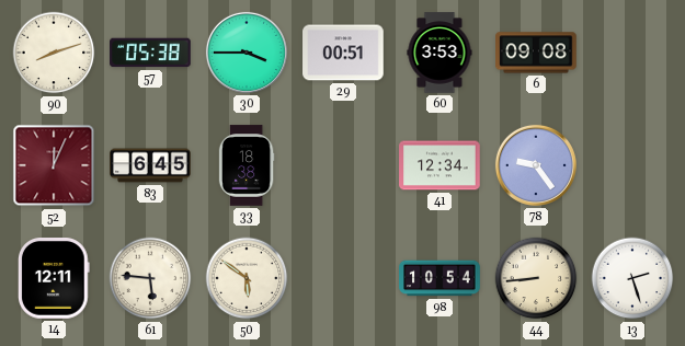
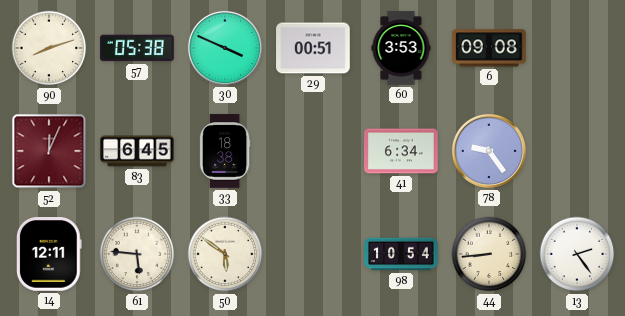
30: 3:45 -> 3:49
41: 12:34 -> 6:34
13: 2:27 -> 2:24
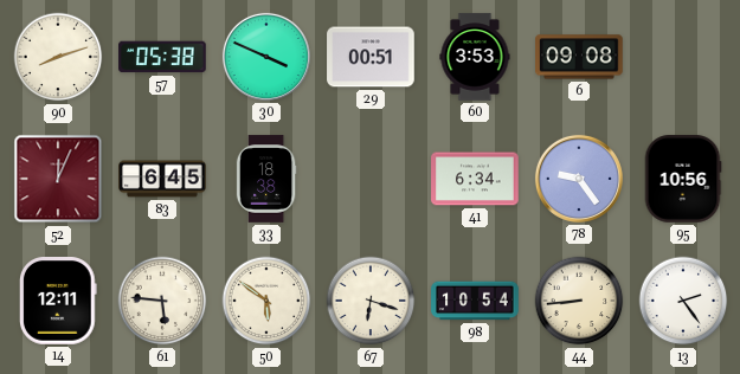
95: none -> 10:56
67: none -> 6:18
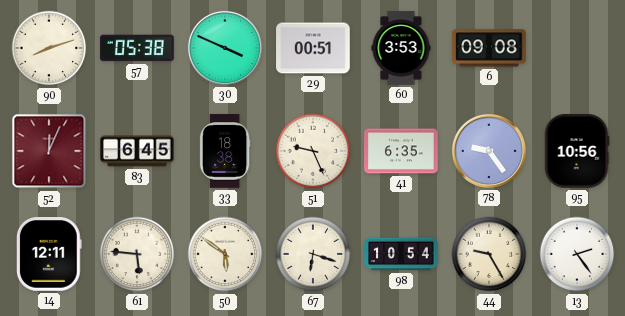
51: none -> 9:26
41: 6:34 -> 6:35
44: 8:44 -> 9:25
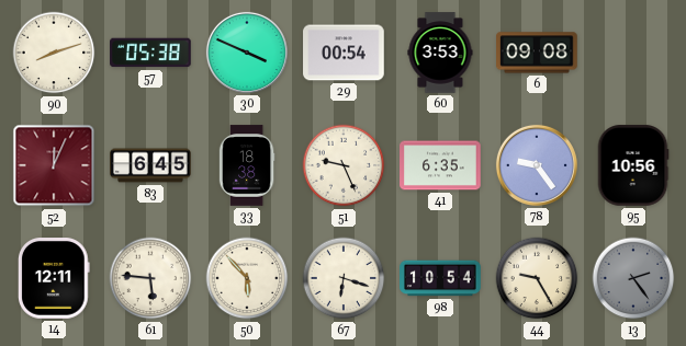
29: 00:51 -> 00:54
50: 5:51 -> 5:53
13 dial: white -> grey
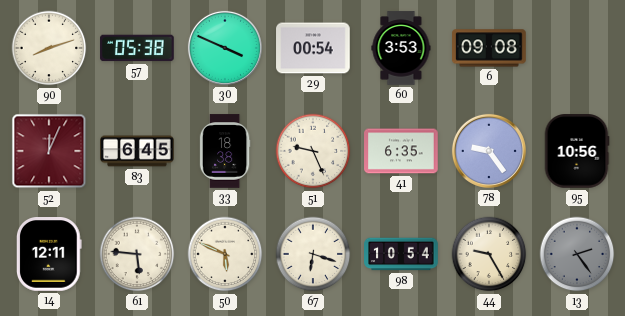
50: 5:53 -> 5:49
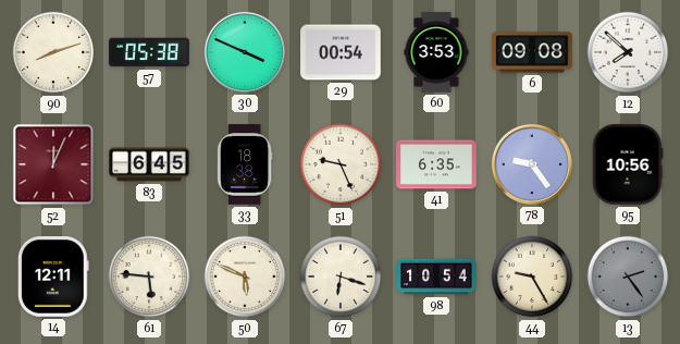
12: none -> 7:52
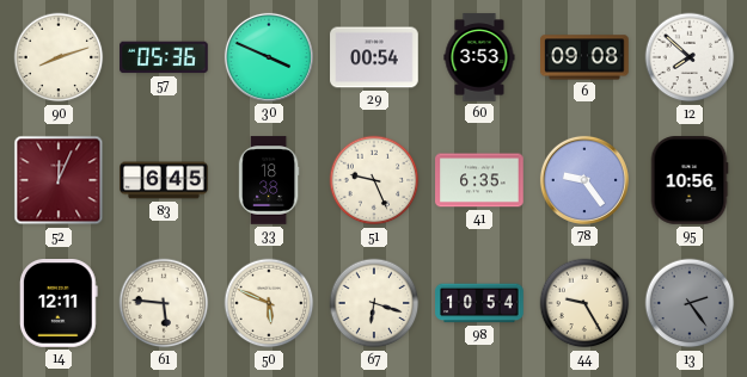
57: 05:38 -> 05:36
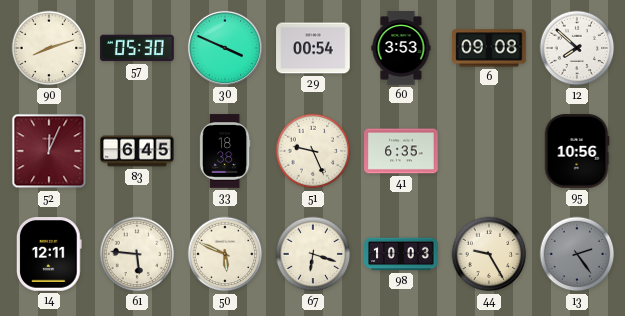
57: 05:36 -> 05:30
78: 9:24 -> none
98: 10:54 -> 10:03
